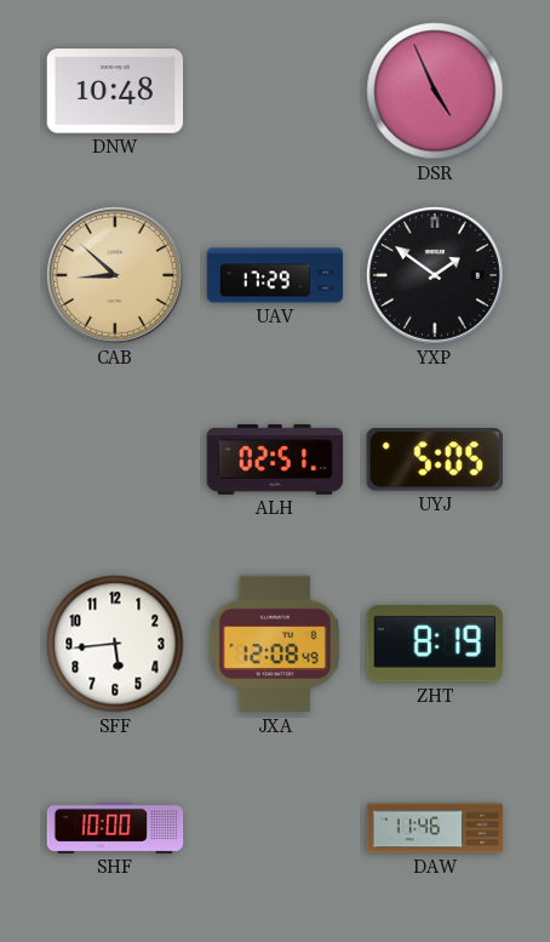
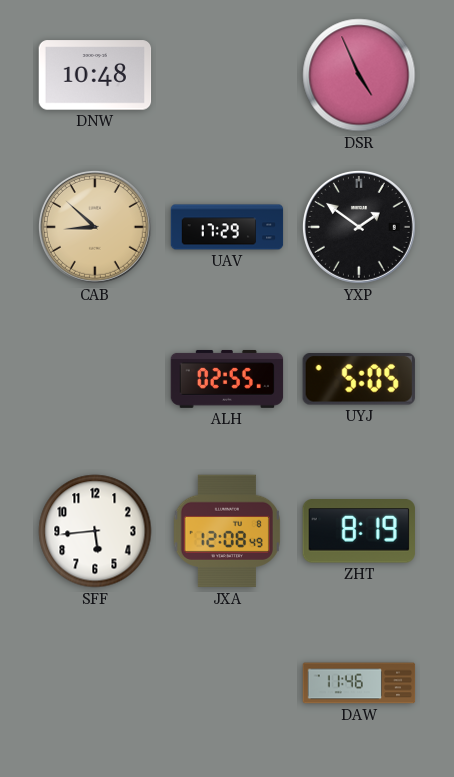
ALH: 02:51 -> 02:55
SHF: 10:00 -> none
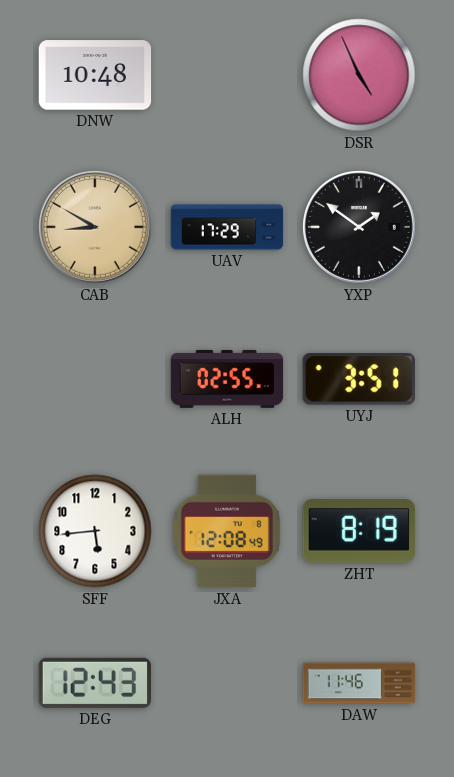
CAB: 8:52 -> 8:50
UYJ: 5:05 -> 3:51
DEG: none -> 12:43
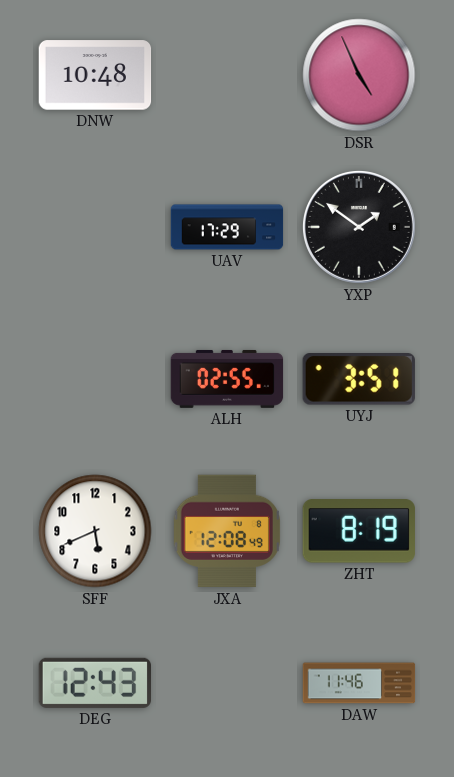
CAB: 8:50 -> none
SFF: 5:44 -> 5:41
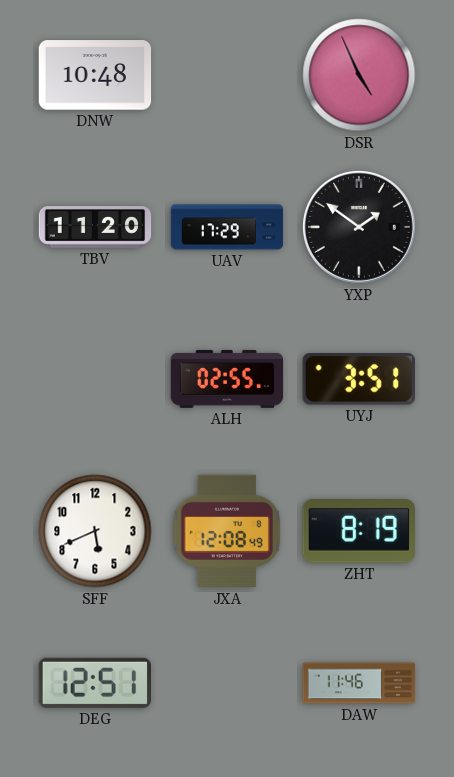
TBV: none -> 11:20
DEG: 12:43 -> 12:51
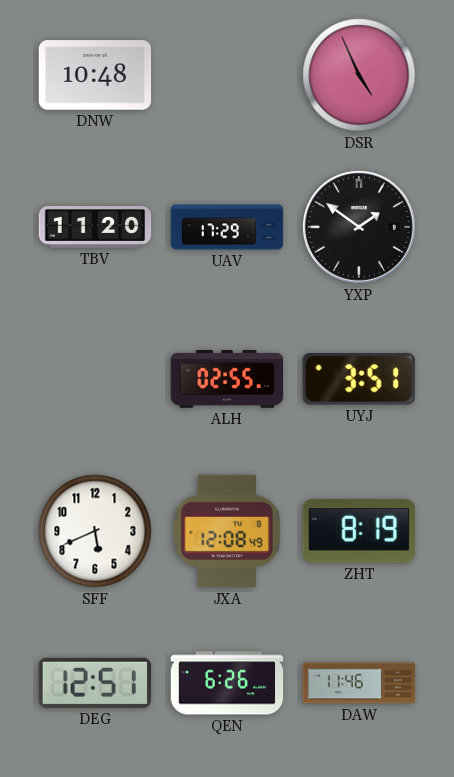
QEN: none -> 6:26
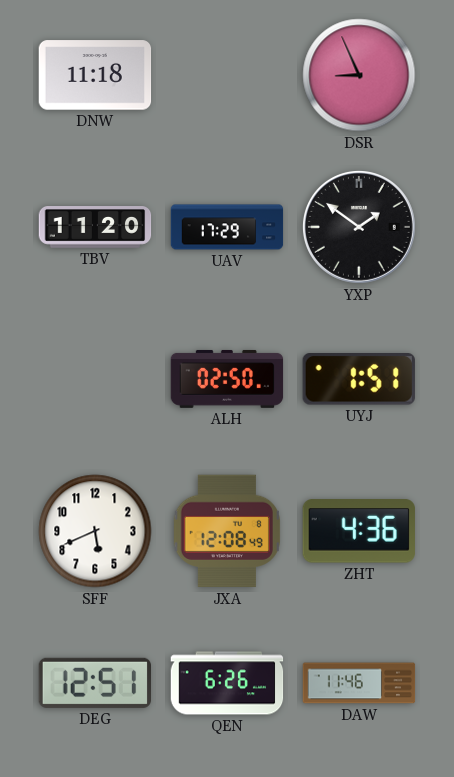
DNW: 10:48 -> 11:18
DSR: 4:56 -> 8:56
ALH: 02:55 -> 02:50
UYJ: 3:51 -> 1:51
ZHT: 8:19 -> 4:36
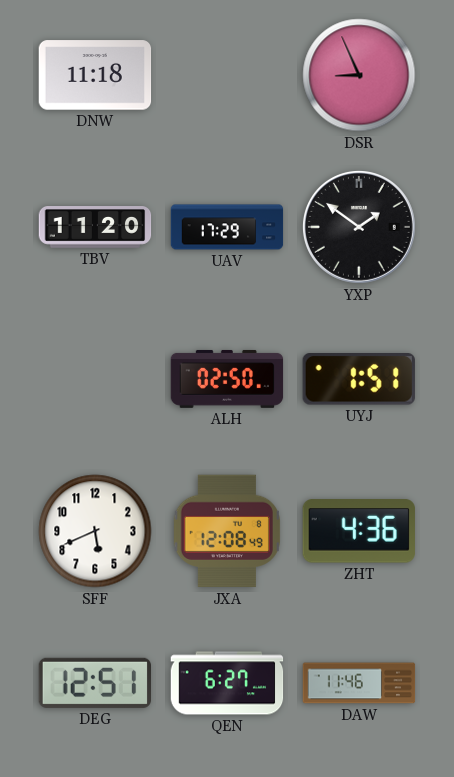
QEN: 6:26 -> 6:27
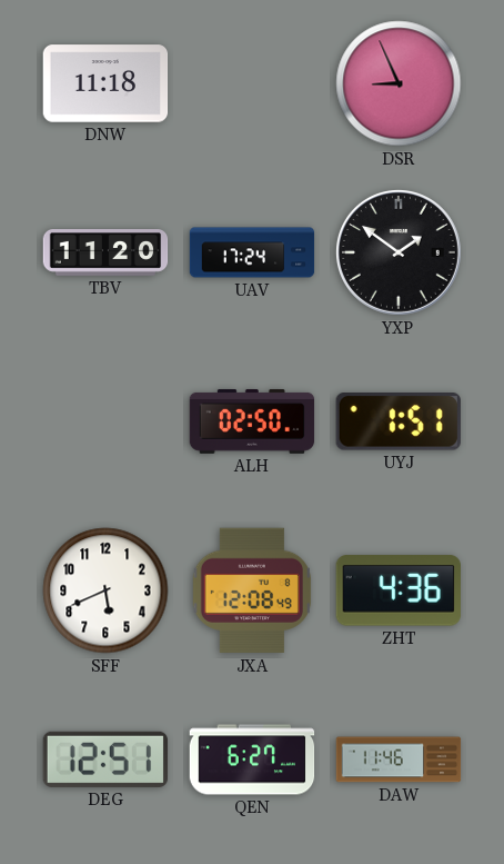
UAV: 17:29 -> 17:24
